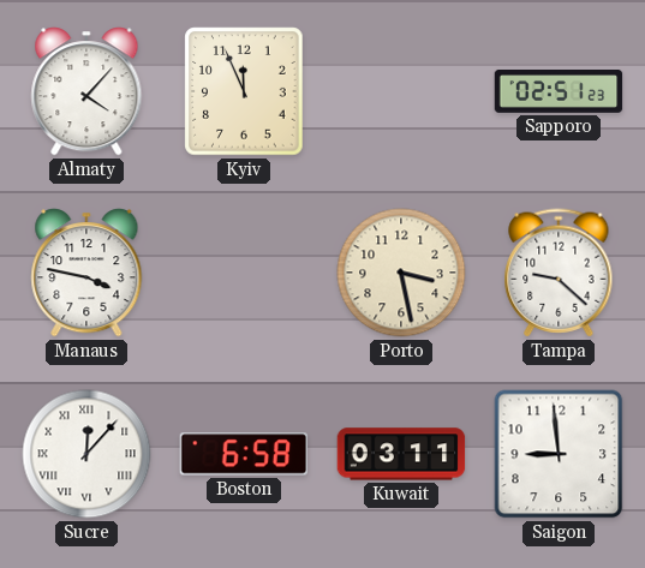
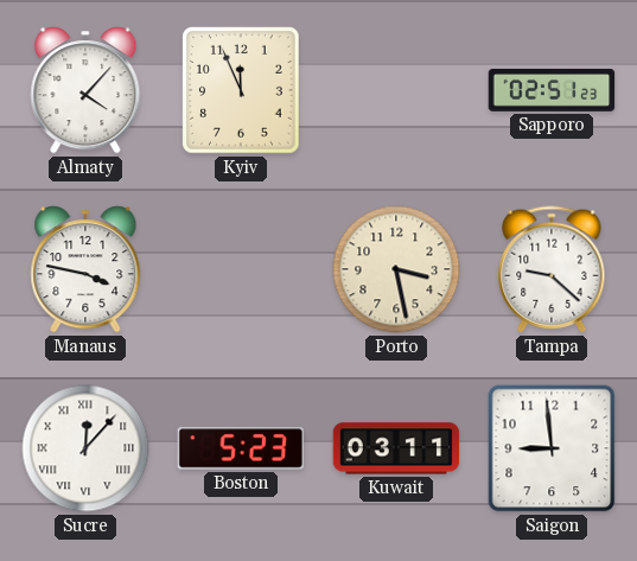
Boston: 6:58 -> 5:23
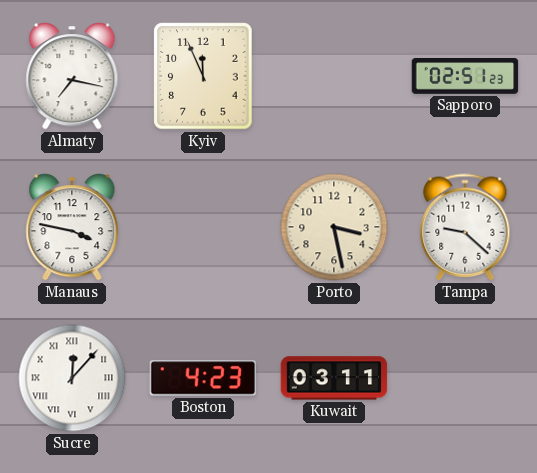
Almaty: 4:07 -> 7:17
Boston: 5:23 -> 4:23
Saigon: 8:59 -> none
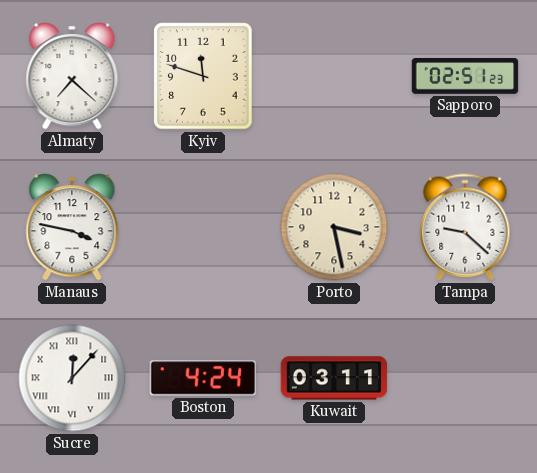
Almaty: 7:17 -> 7:22
Kyiv: 11:56 -> 11:48
Boston: 4:23 -> 4:24
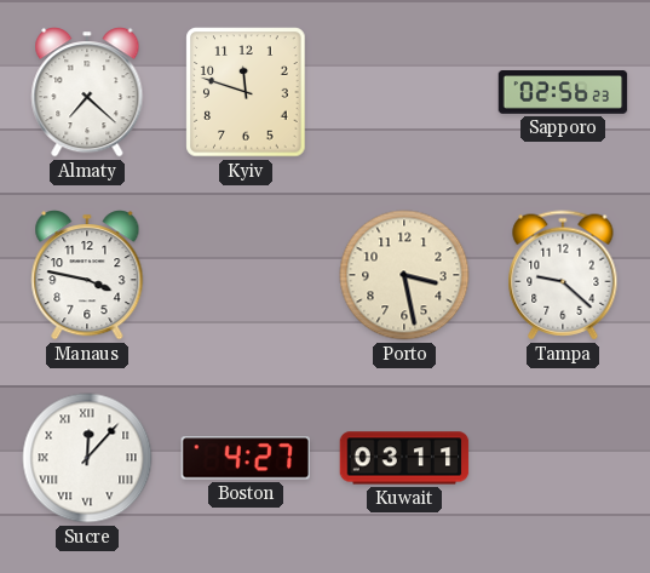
Sapporo: 02:51 -> 02:56
Boston: 4:24 -> 4:27
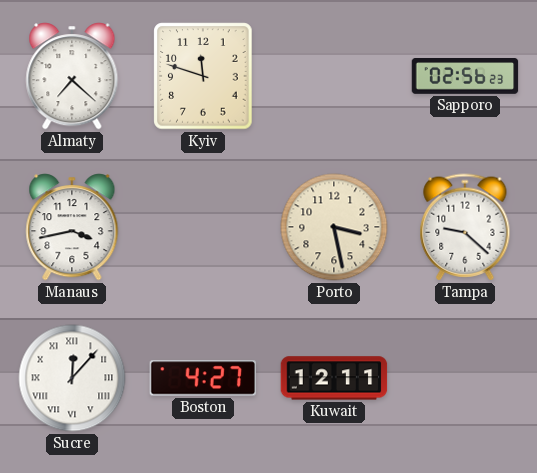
Manaus: 3:47 -> 3:43
Kuwait: 03:11 -> 12:11
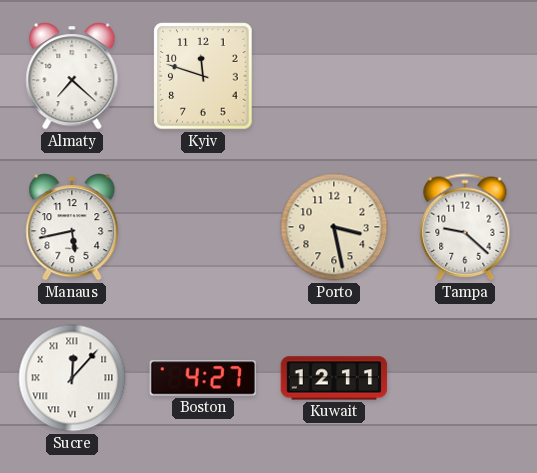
Sapporo: 02:56 -> none
Manaus: 3:43 -> 5:43
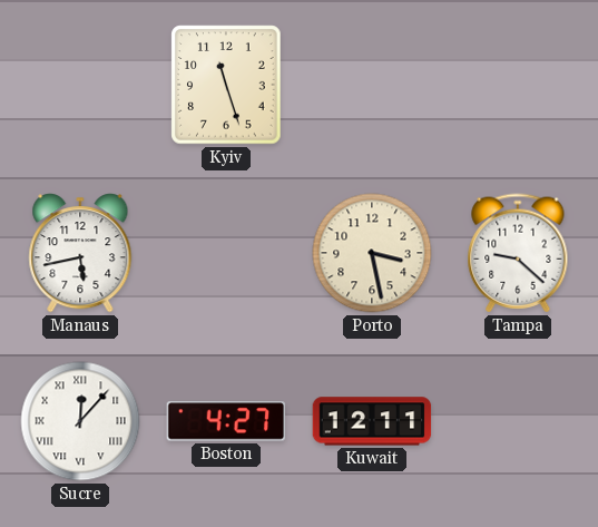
Almaty: 7:22 -> none
Kyiv: 11:48 -> 11:27
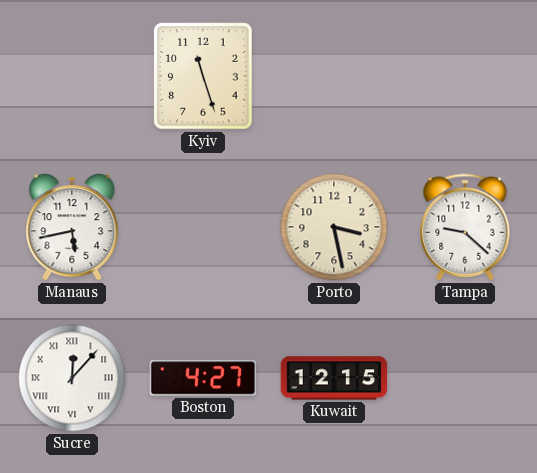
Kuwait: 12:11 -> 12:15
